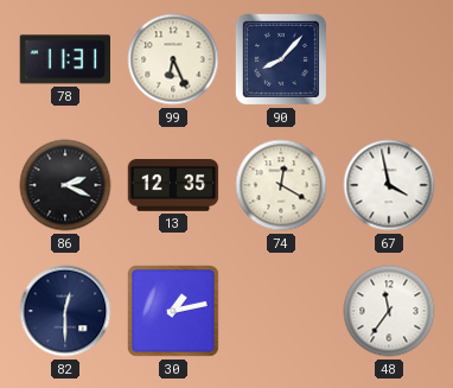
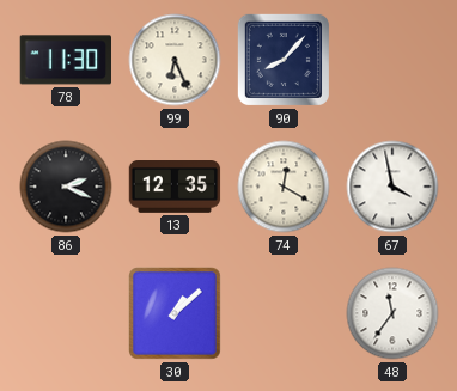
78: 11:31 -> 11:30
82: 12:30 -> none
30: 1:13 -> 1:08
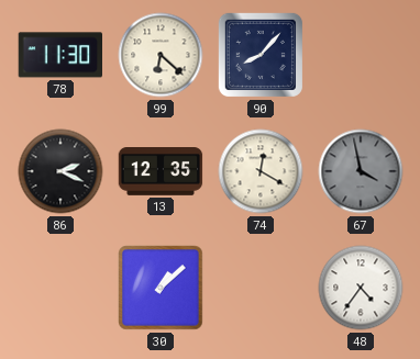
99: 6:26 -> 6:22
67 dial: white -> grey
48: 11:36 -> 4:36
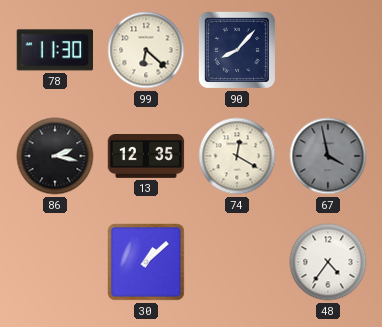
86: 2:19 -> 2:17
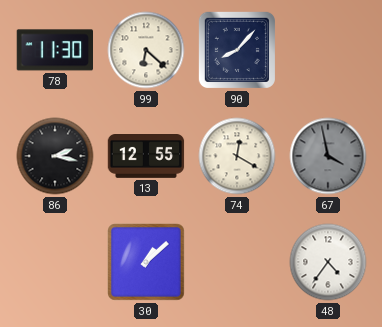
13: 12:35 -> 12:55
